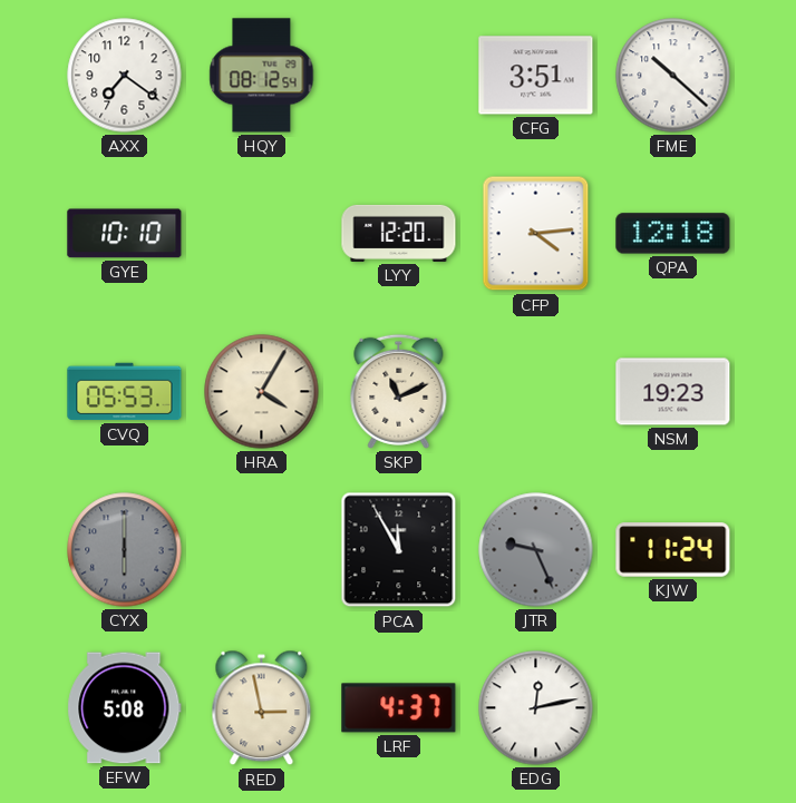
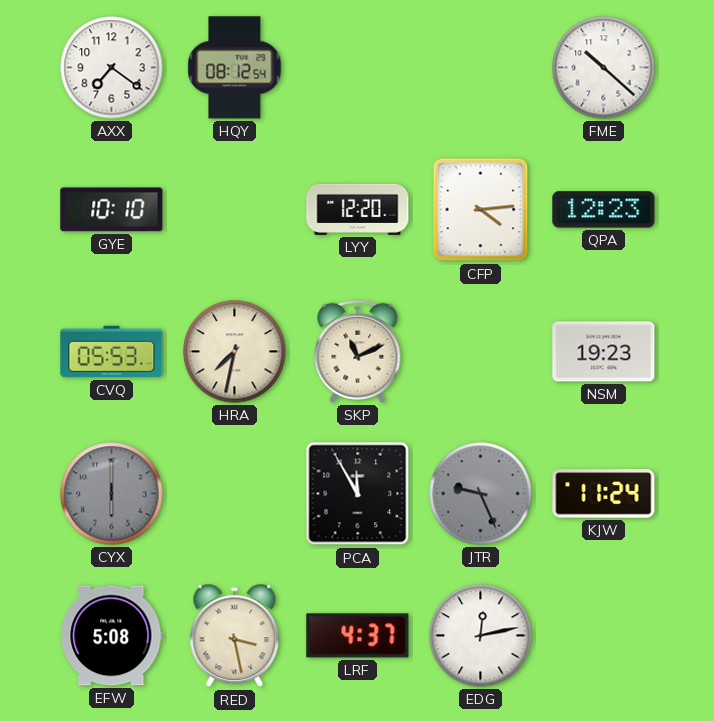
CFG: 3:51 -> none
QPA: 12:18 -> 12:23
HRA: 4:05 -> 7:32
RED: 2:58 -> 3:28
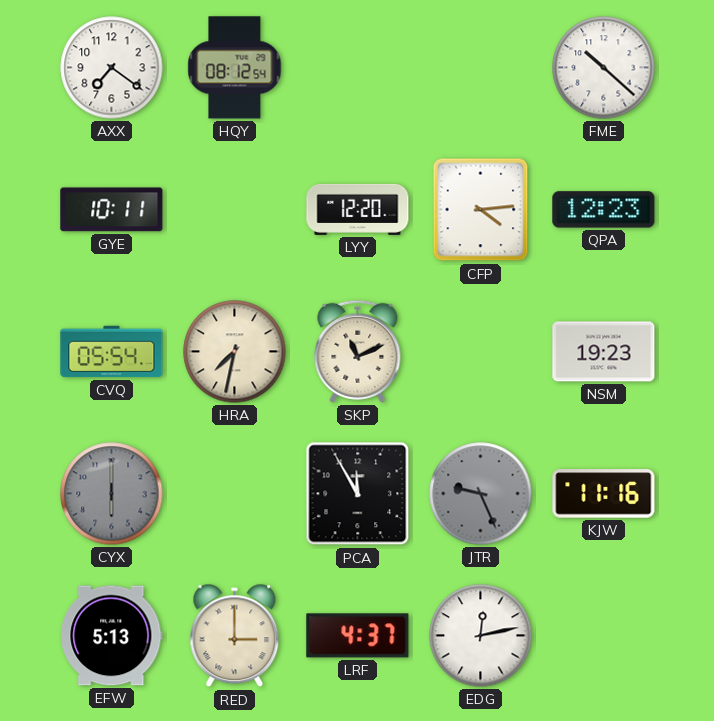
GYE: 10:10 -> 10:11
CVQ: 05:53 -> 05:54
KJW: 11:24 -> 11:16
EFW: 5:08 -> 5:13
RED: 3:28 -> 3:00
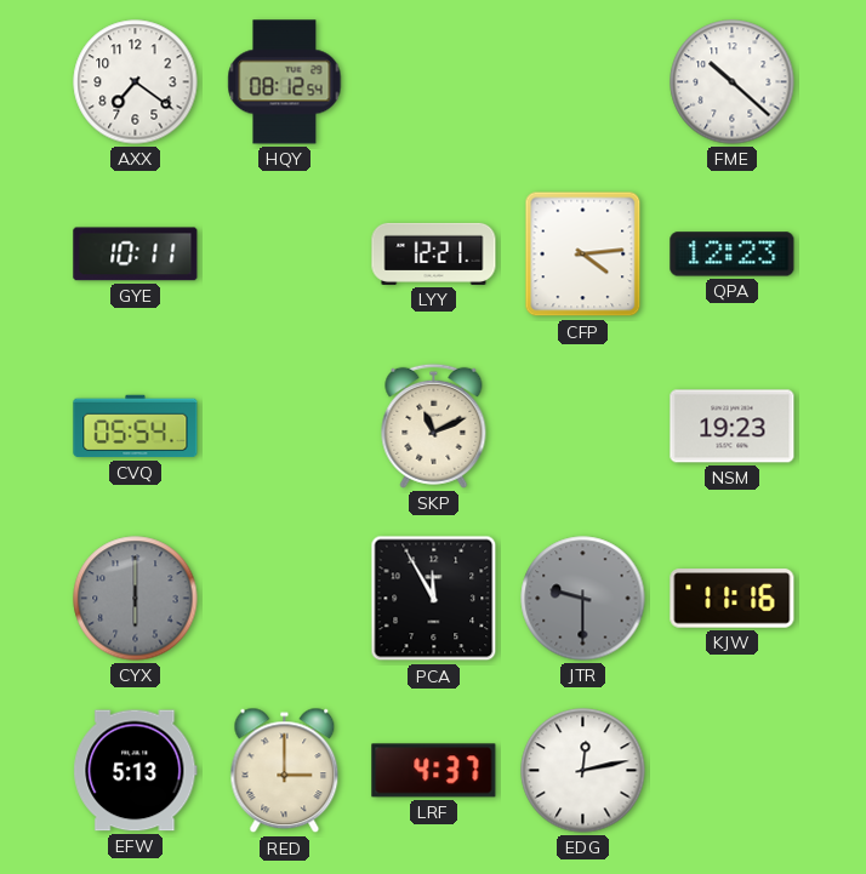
LYY: 12:20 -> 12:21
HRA: 7:32 -> none
JTR: 9:26 -> 9:30
